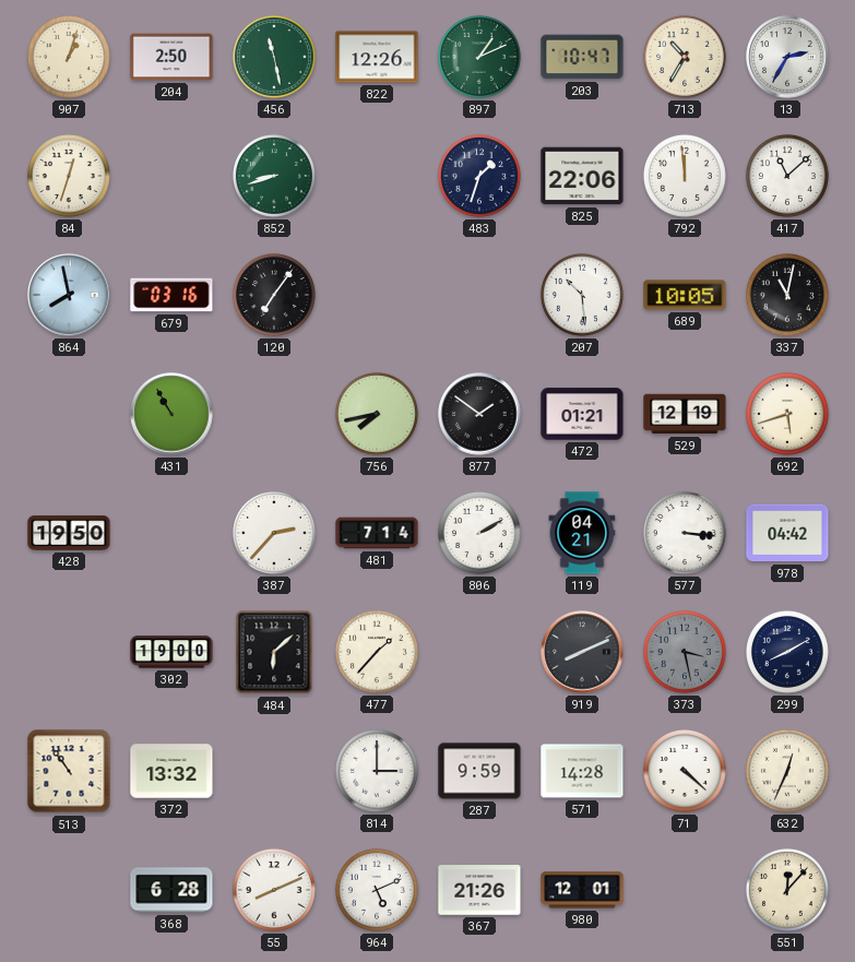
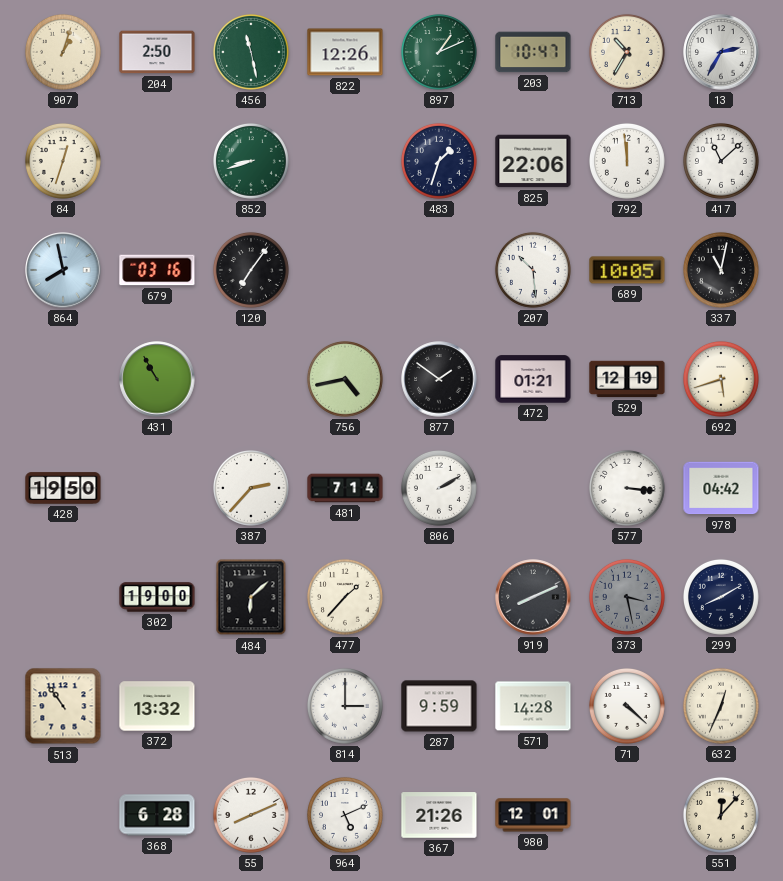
756: 7:43 -> 4:43
119: 04:21 -> none
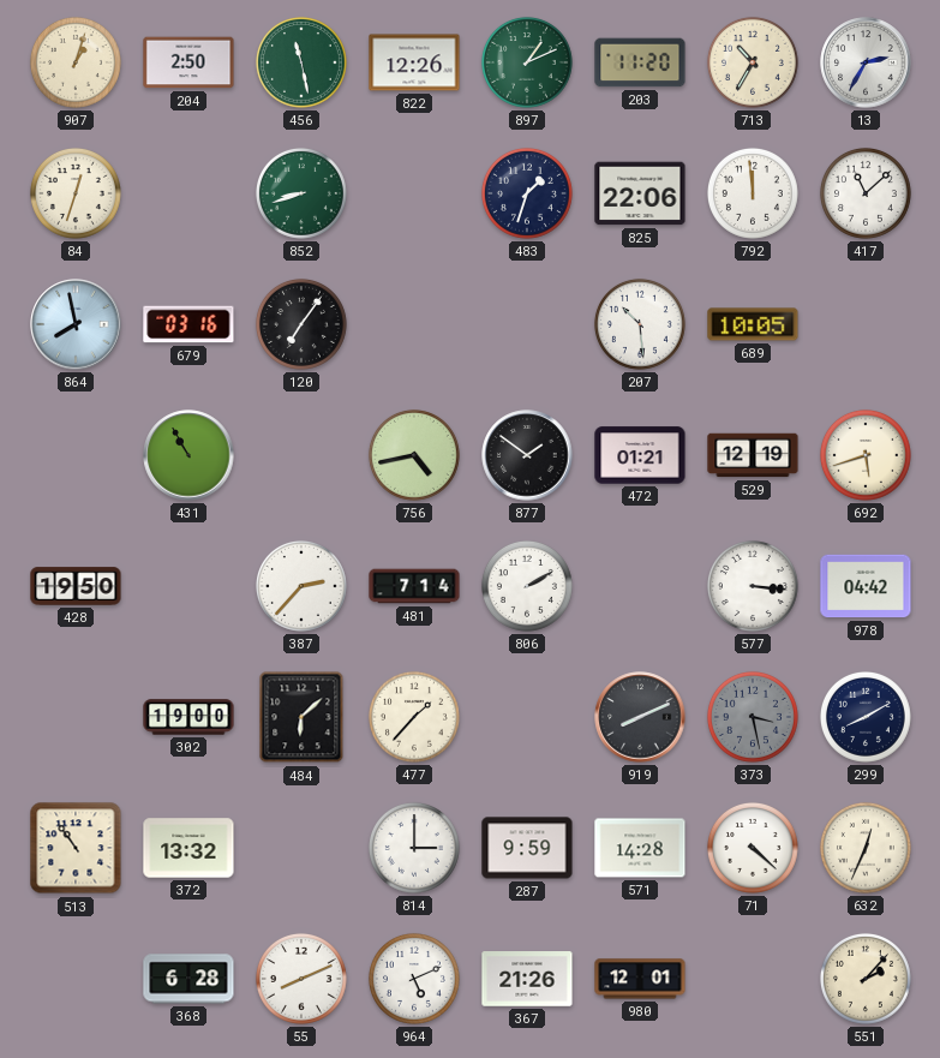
203: 10:47 -> 11:20
337: 11:02 -> none
551: 12:07 -> 2:07
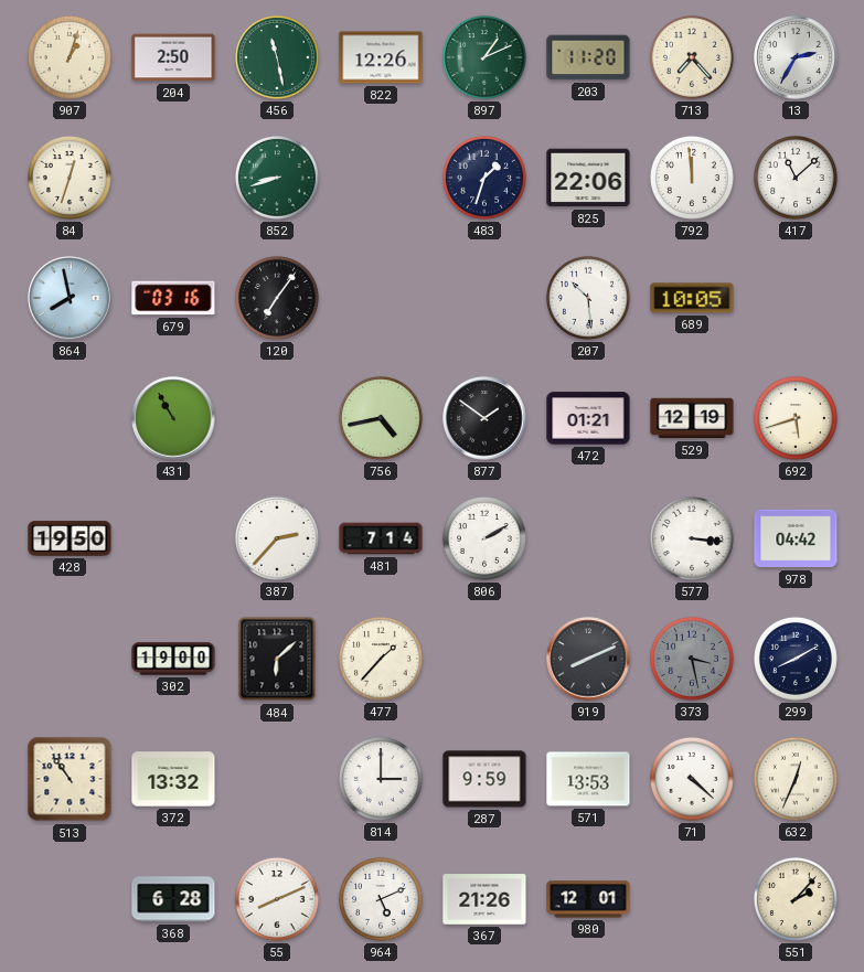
713: 10:35 -> 7:23
571: 14:28 -> 13:53
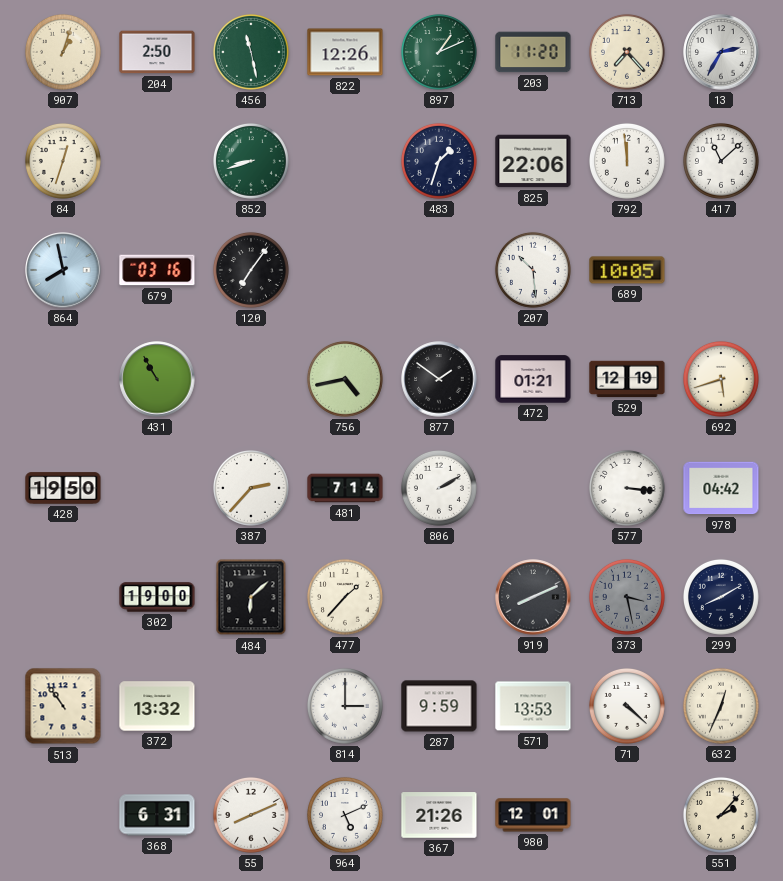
368: 6:28 -> 6:31
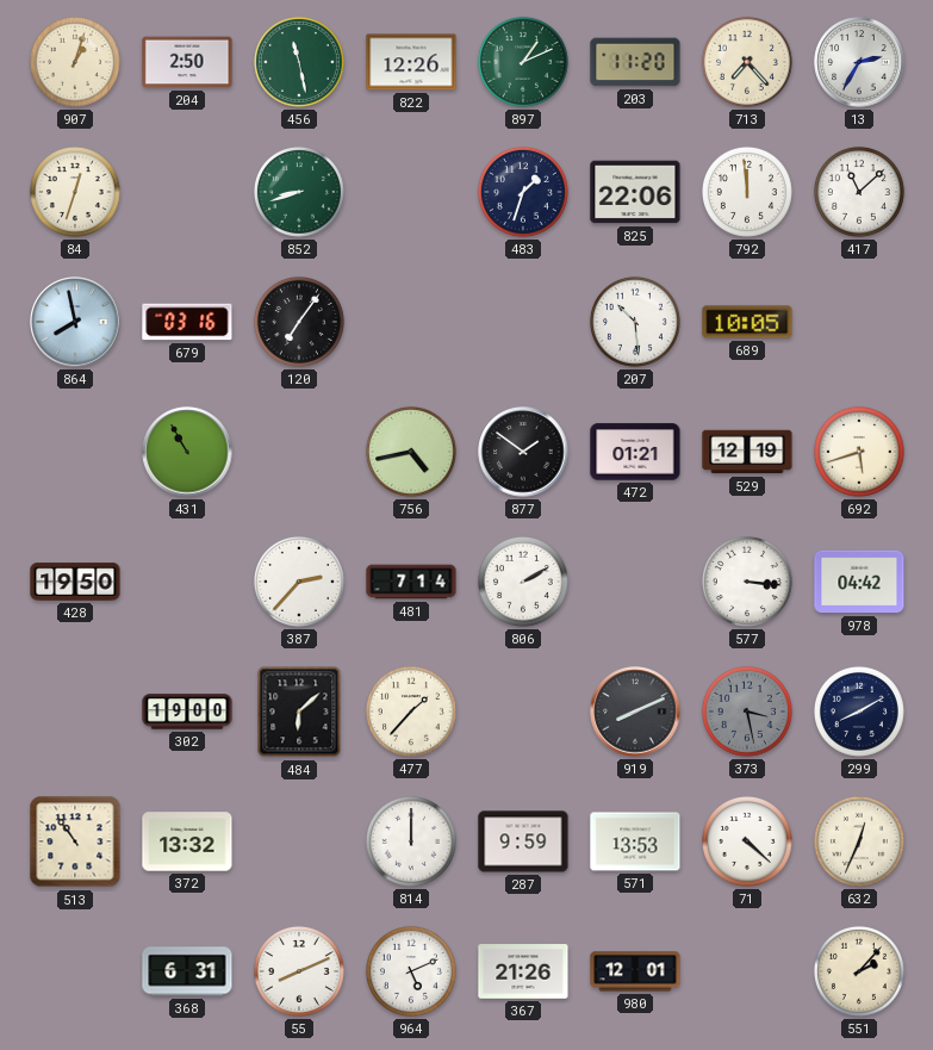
814: 3:00 -> 12:00
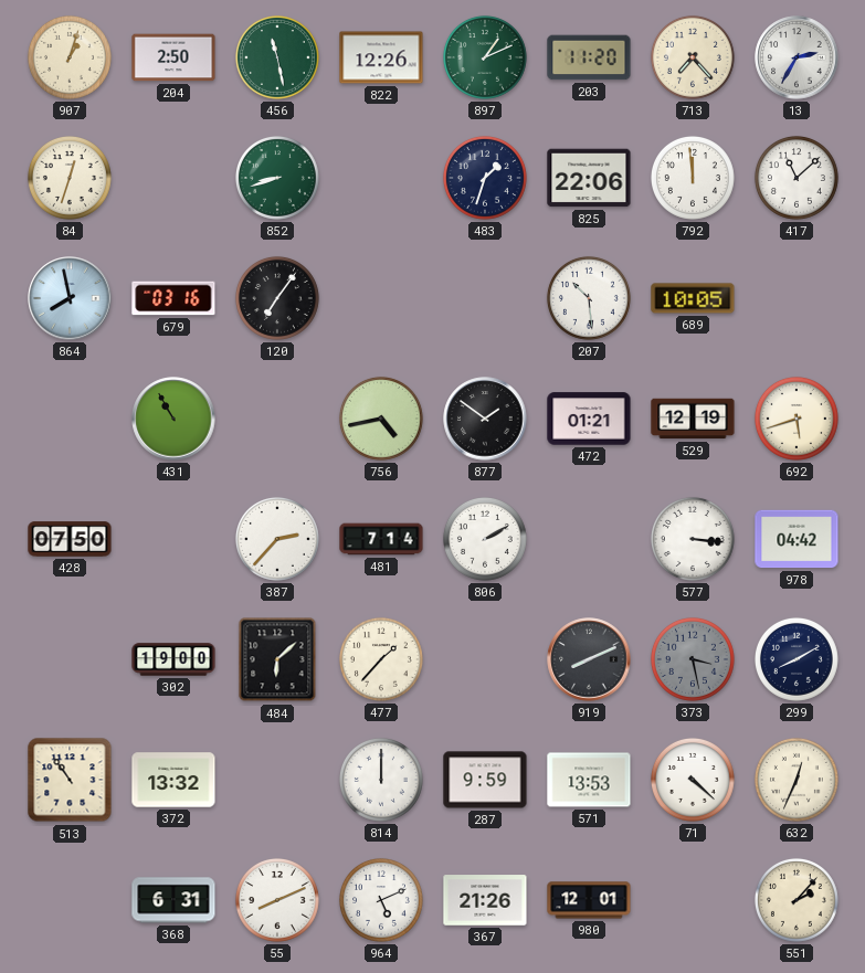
428: 19:50 -> 07:50
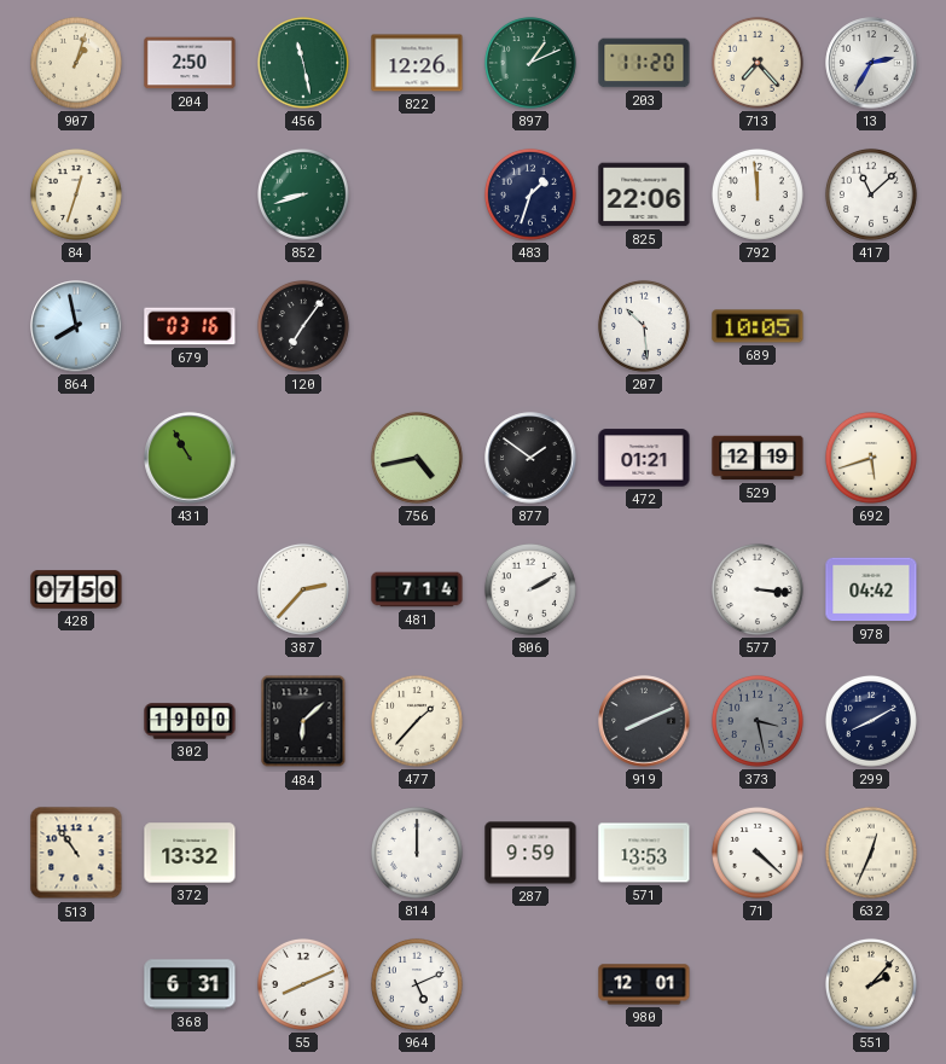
367: 21:26 -> none
